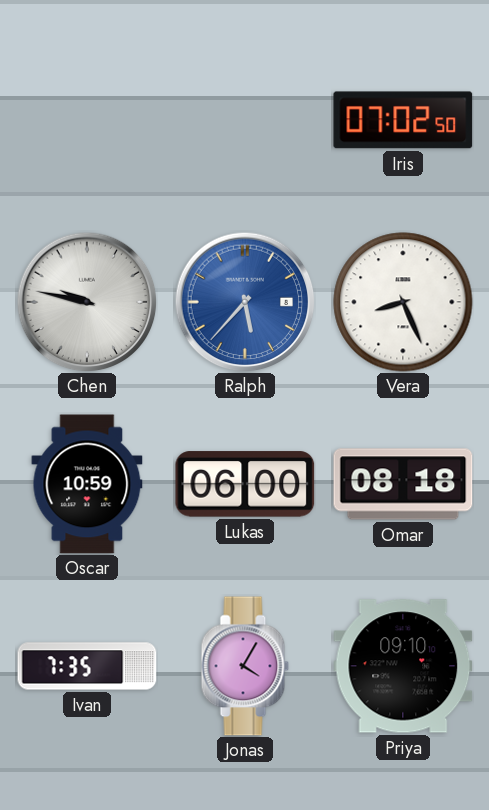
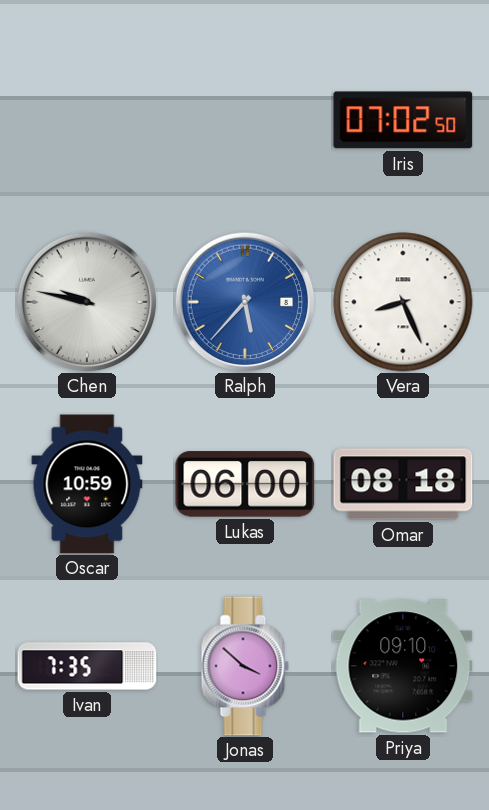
Jonas: 4:05 -> 3:52
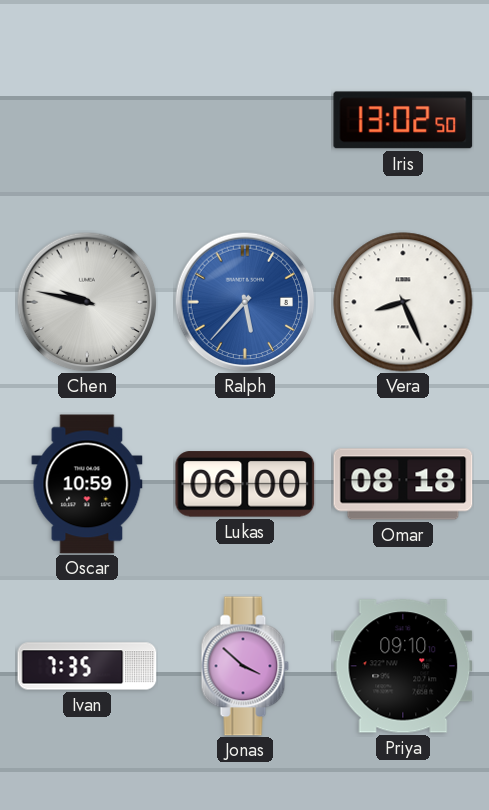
Iris: 07:02 -> 13:02
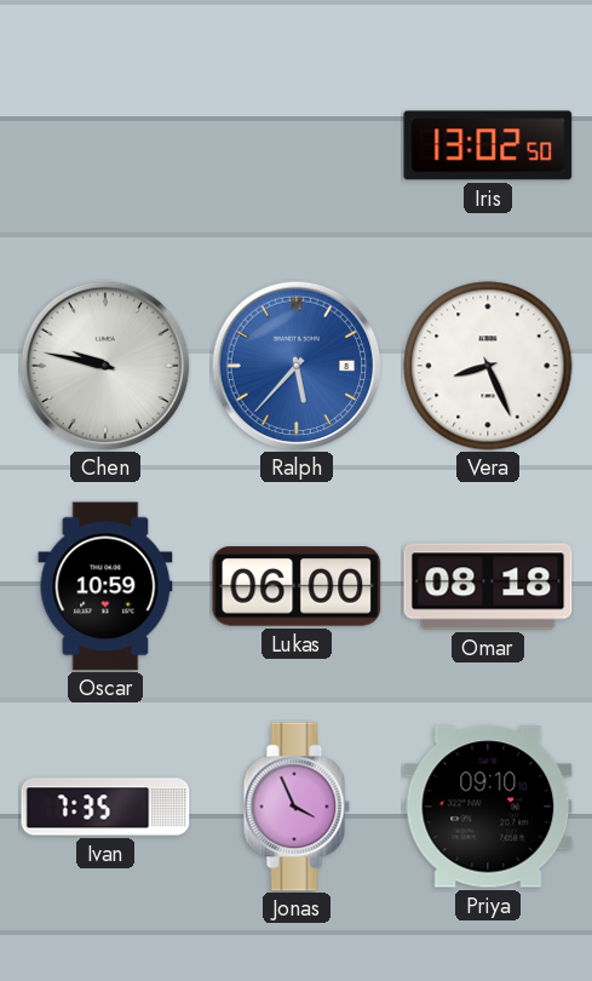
Jonas: 3:52 -> 3:56
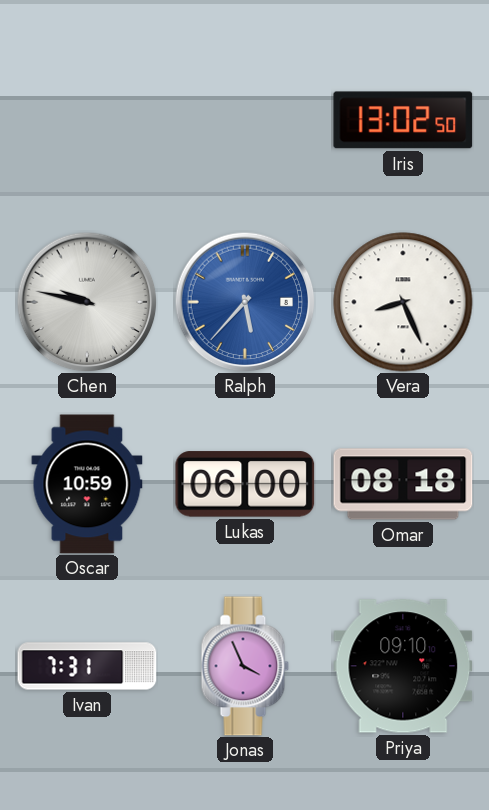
Ivan: 7:35 -> 7:31
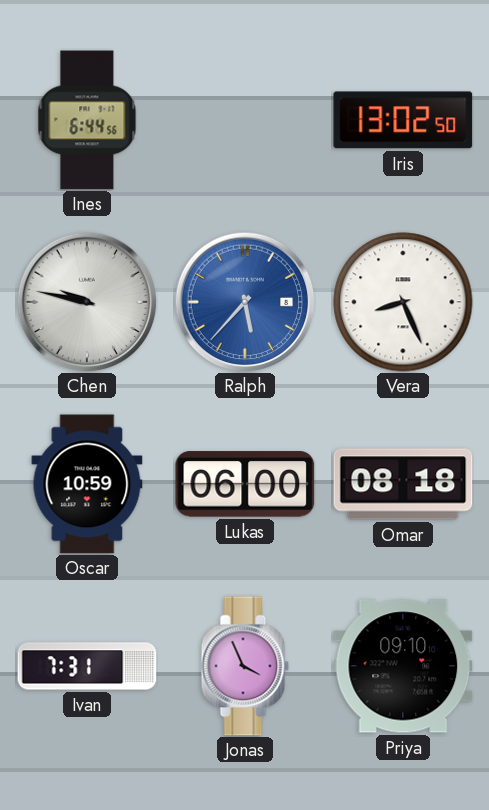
Ines: none -> 6:44
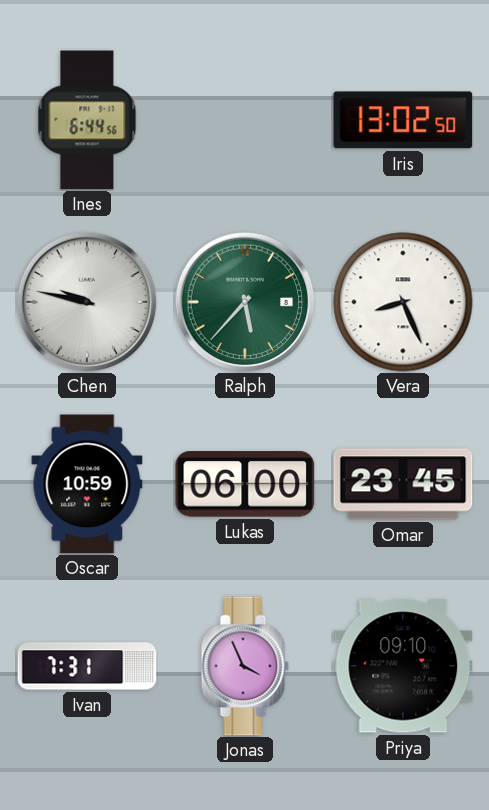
Ralph dial: blue -> green
Omar: 08:18 -> 23:45
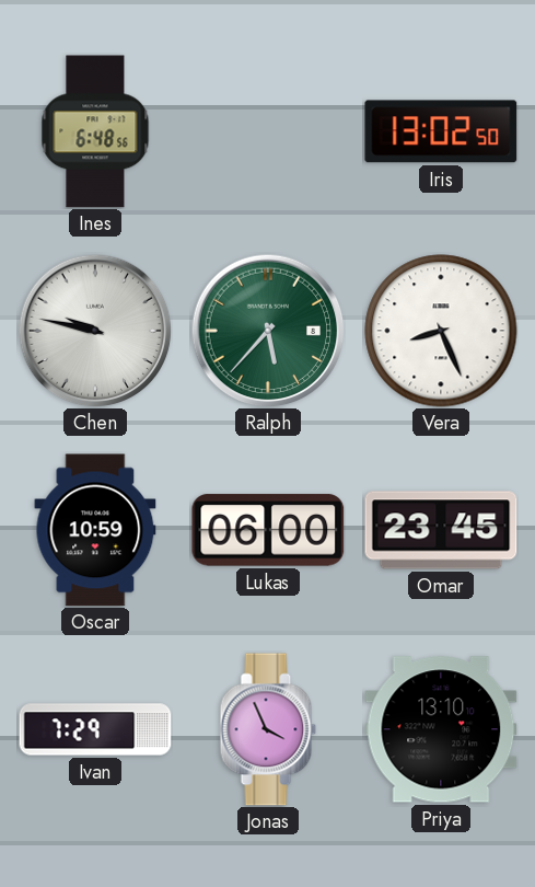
Ines: 6:44 -> 6:48
Ivan: 7:31 -> 7:29
Priya: 09:10 -> 13:10
